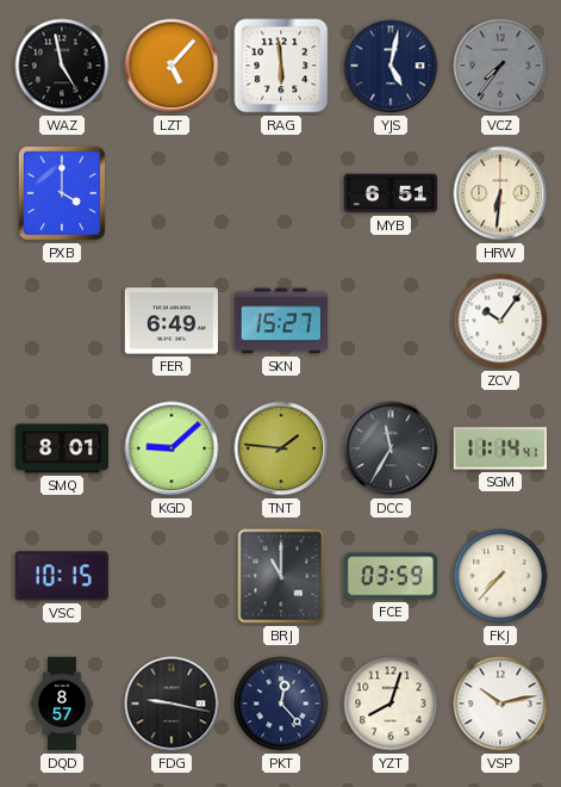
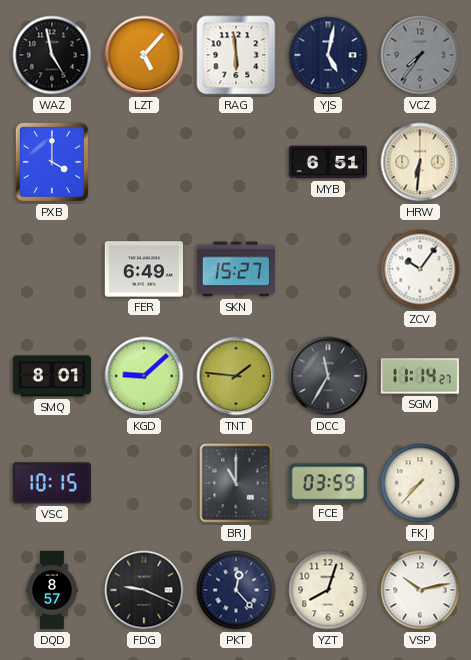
SGM: 11:14:41 -> 11:14:27
FDG: 9:17 -> 9:19
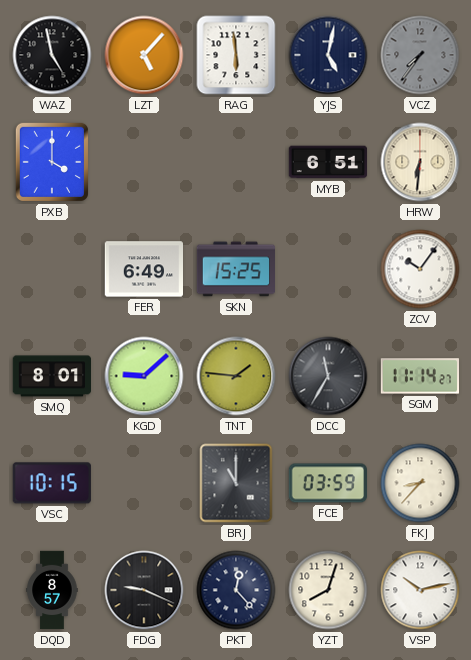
SKN: 15:27 -> 15:25
FKJ: 7:37 -> 8:37
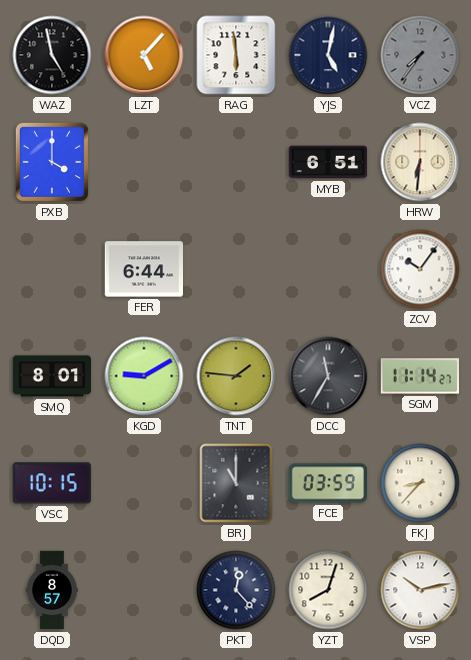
FER: 6:49 -> 6:44
SKN: 15:25 -> none
KGD: 9:08 -> 9:10
FDG: 9:19 -> none
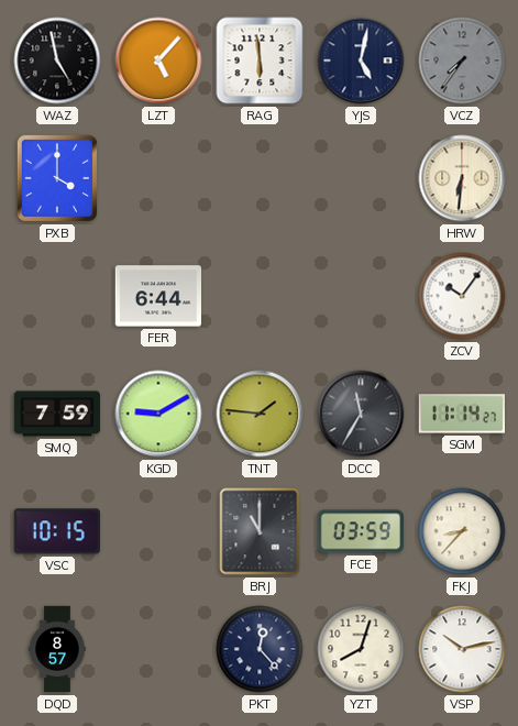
MYB: 6:51 -> none
SMQ: 8:01 -> 7:59
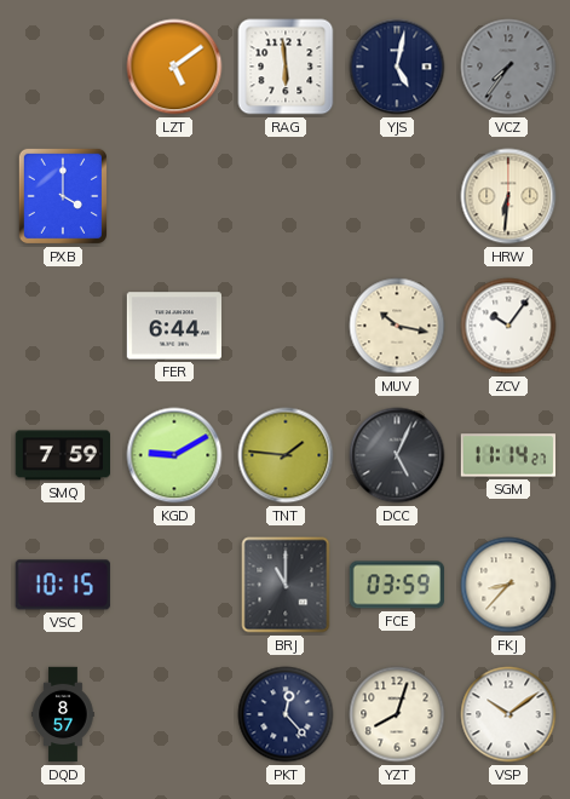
WAZ: 4:58 -> none
LZT: 5:07 -> 5:09
MUV: none -> 10:17
DCC: 11:35 -> 5:04
VSP: 10:13 -> 10:09
